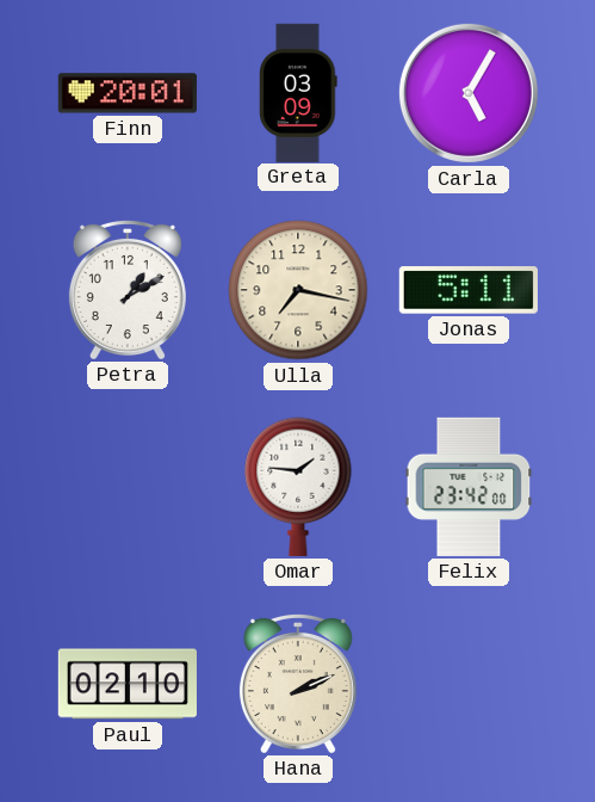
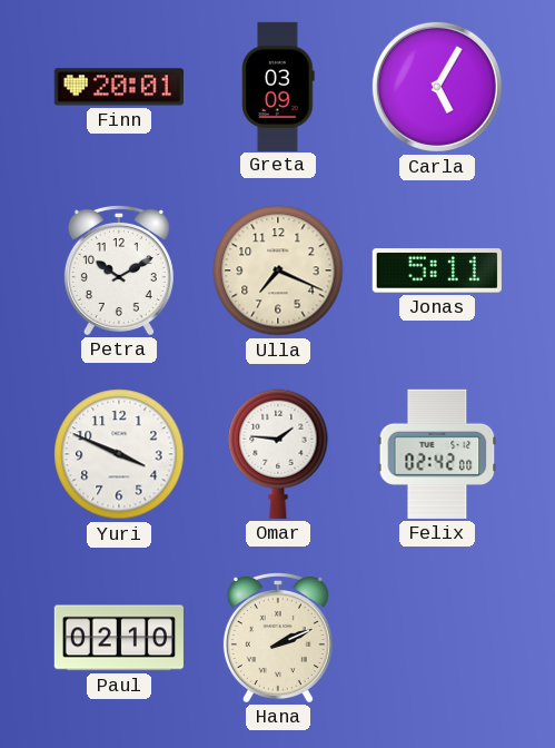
Petra: 1:10 -> 10:10
Ulla: 7:17 -> 7:19
Yuri: none -> 3:49
Felix: 23:42 -> 02:42
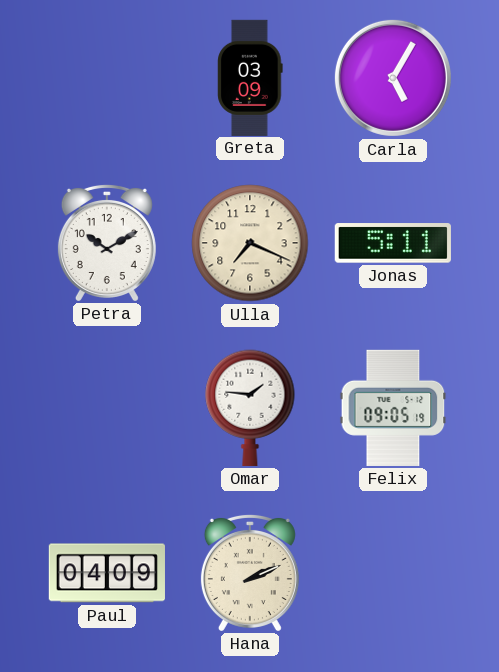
Finn: 20:01 -> none
Yuri: 3:49 -> none
Felix: 02:42 -> 09:05
Paul: 02:10 -> 04:09
